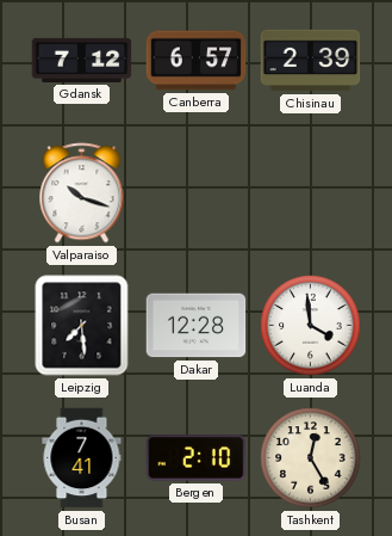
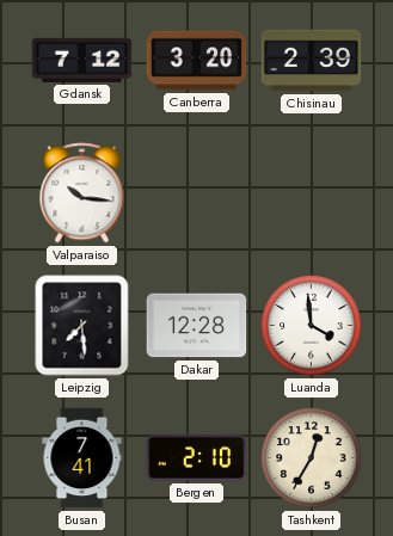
Canberra: 6:57 -> 3:20
Valparaiso: 10:18 -> 10:16
Tashkent: 12:25 -> 12:35
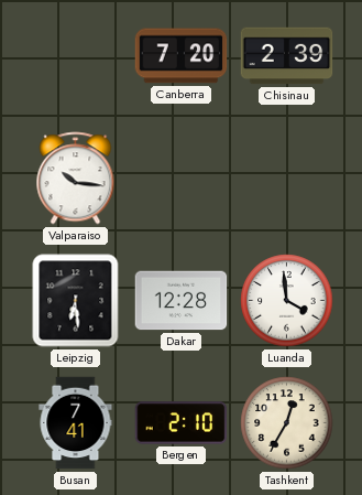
Gdansk: 7:12 -> none
Canberra: 3:20 -> 7:20
Leipzig: 7:29 -> 6:29
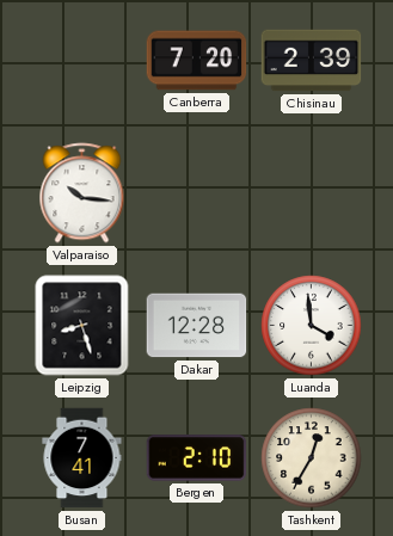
Leipzig: 6:29 -> 8:27
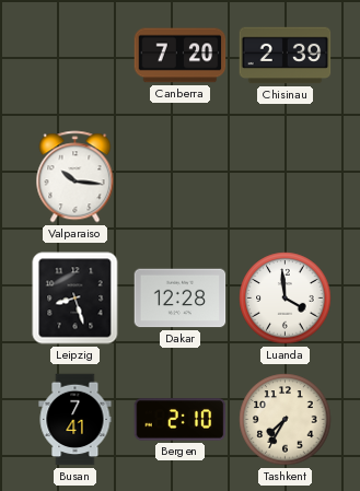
Tashkent: 12:35 -> 7:35
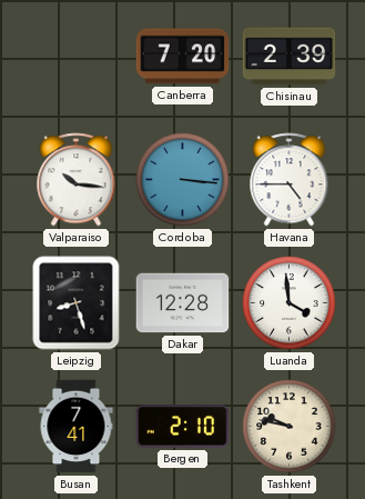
Cordoba: none -> 3:16
Havana: none -> 4:45
Tashkent: 7:35 -> 9:47
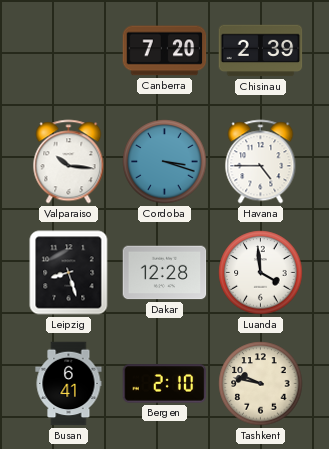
Cordoba: 3:16 -> 3:18
Busan: 7:41 -> 6:41
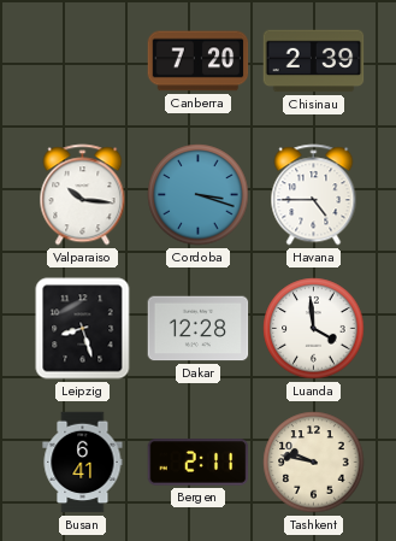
Bergen: 2:10 -> 2:11
